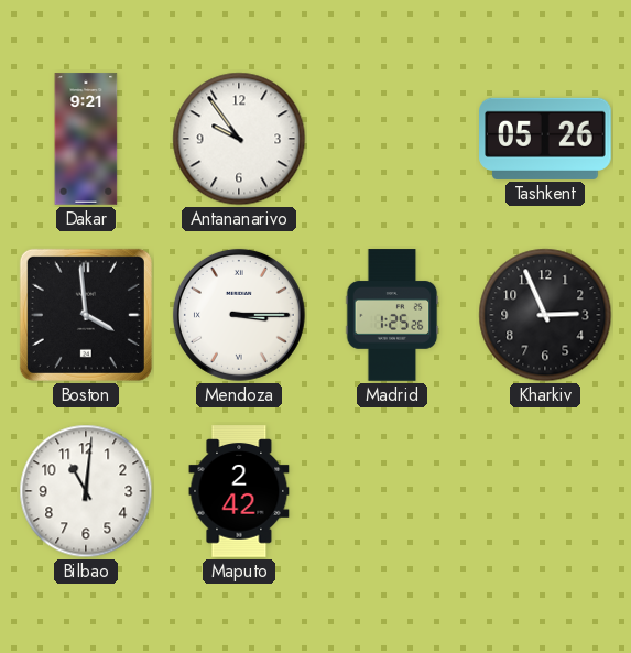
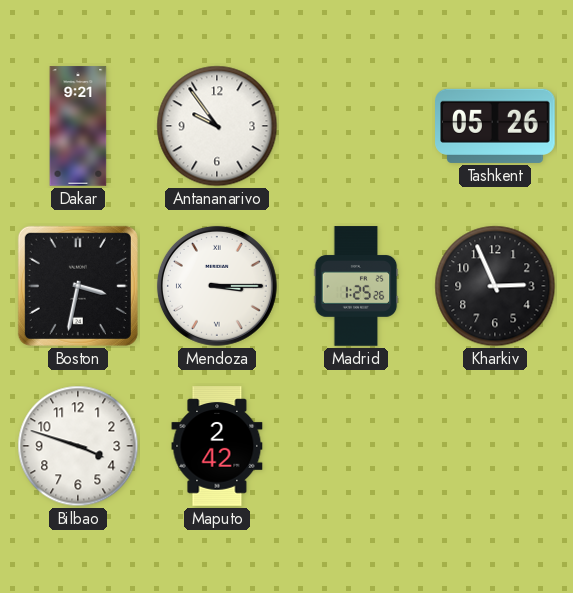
Boston: 3:59 -> 3:32
Bilbao: 11:01 -> 3:48
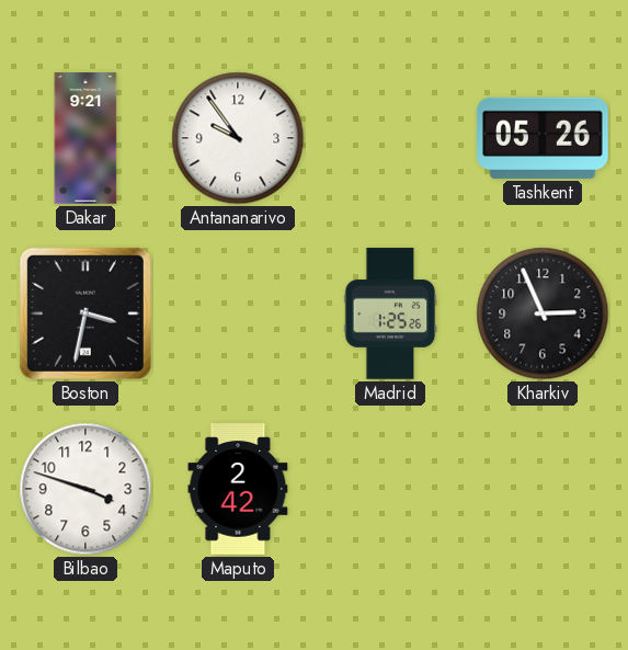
Mendoza: 3:15 -> none
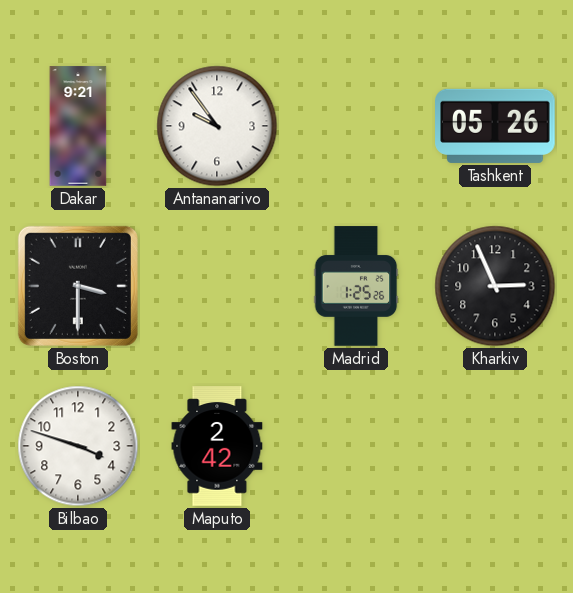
Boston: 3:32 -> 3:30
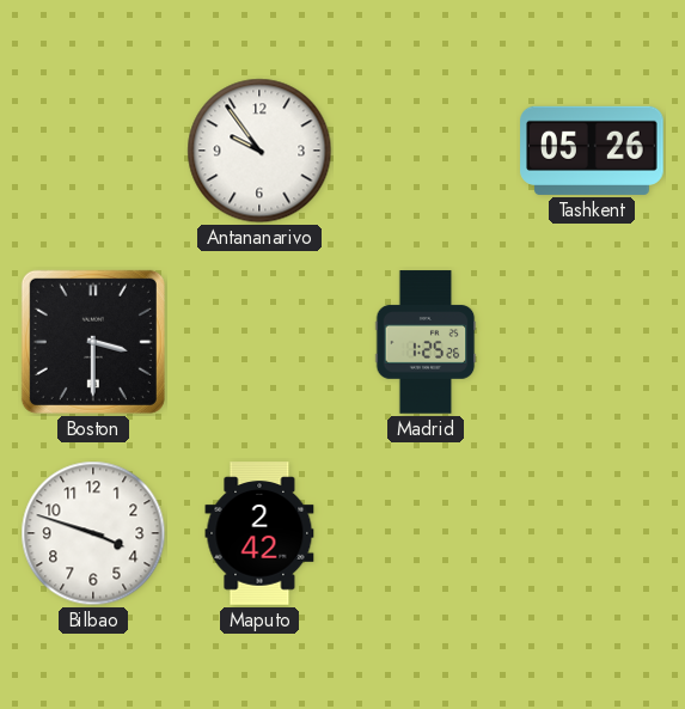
Dakar: 9:21 -> none
Kharkiv: 2:56 -> none
